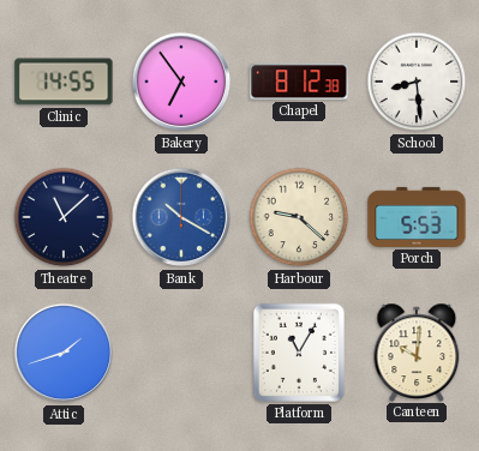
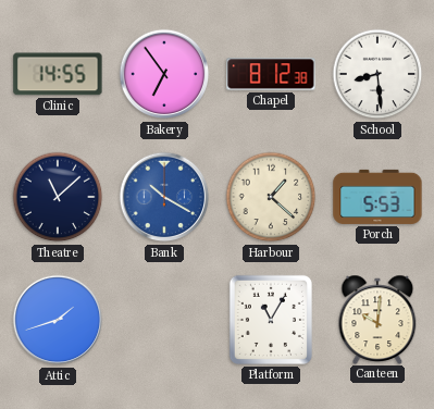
Harbour: 9:22 -> 1:22
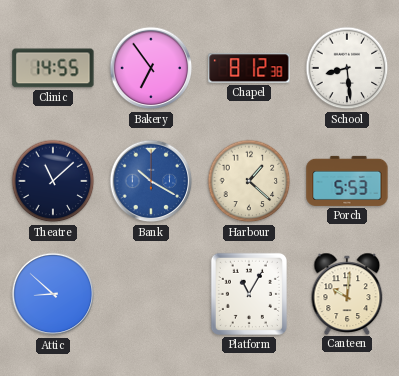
Attic: 1:42 -> 8:52
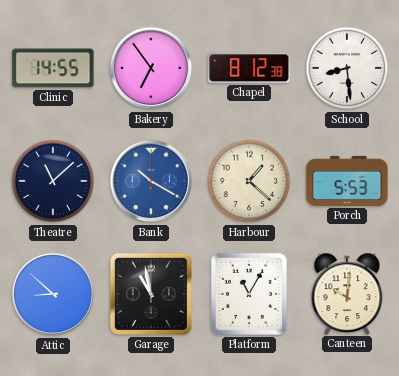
Garage: none -> 10:58
